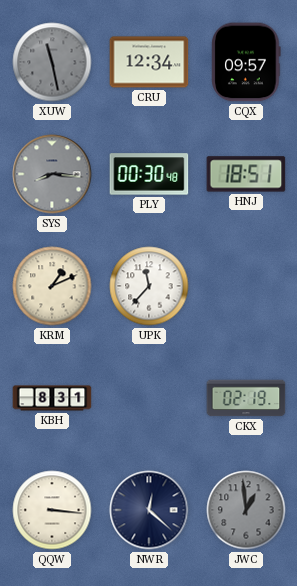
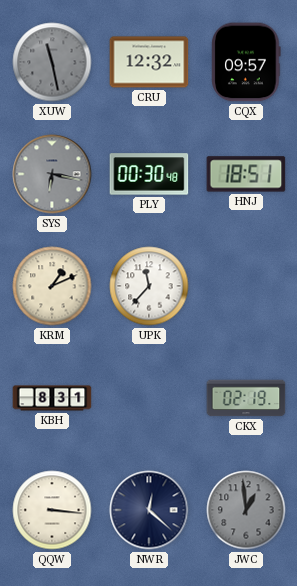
CRU: 12:34 -> 12:32
SYS: 8:16 -> 6:17
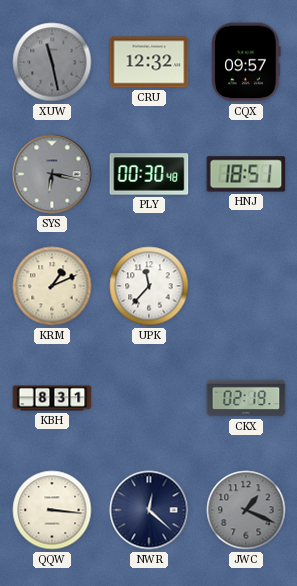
JWC: 12:59 -> 1:19
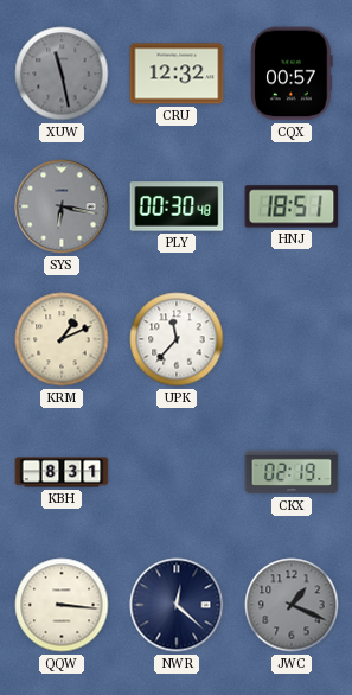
CQX: 09:57 -> 00:57
